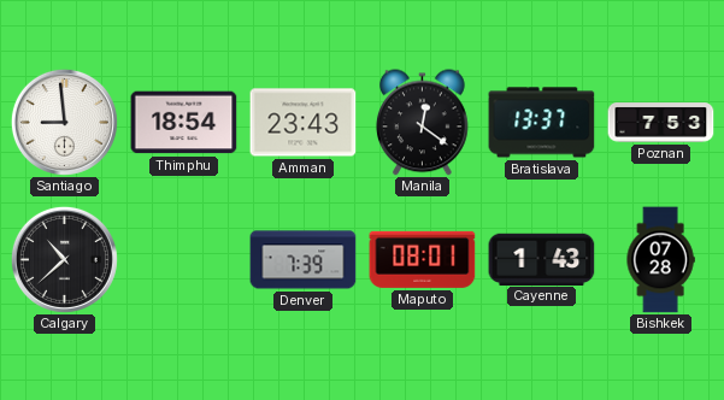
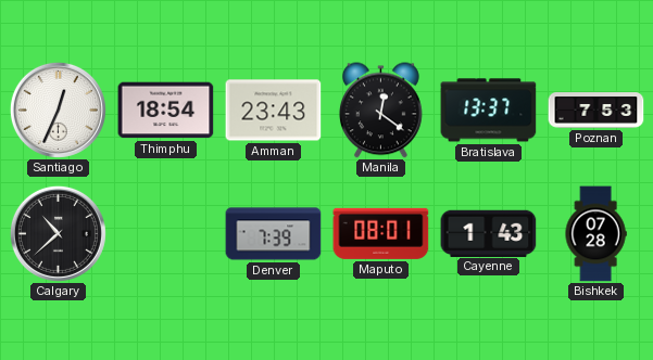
Santiago: 8:59 -> 12:34
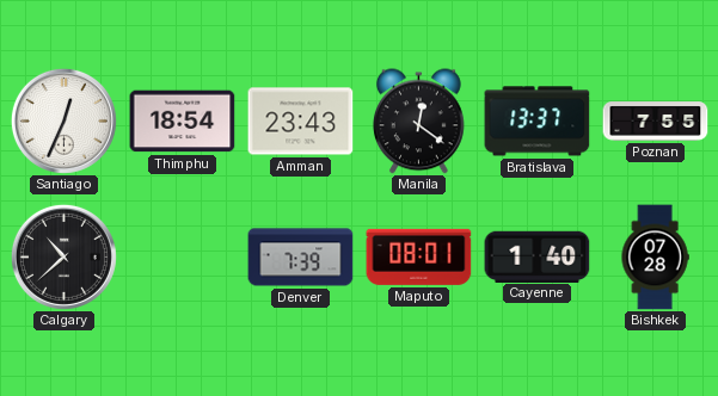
Poznan: 7:53 -> 7:55
Cayenne: 1:43 -> 1:40
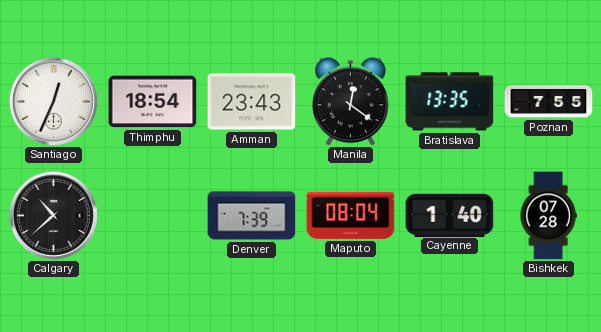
Bratislava: 13:37 -> 13:35
Maputo: 08:01 -> 08:04
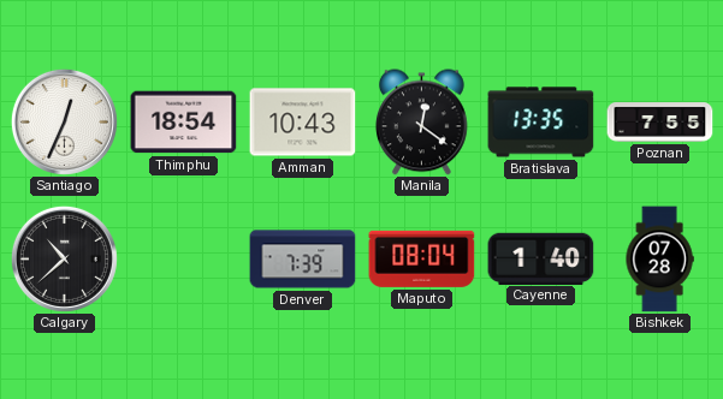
Amman: 23:43 -> 10:43
